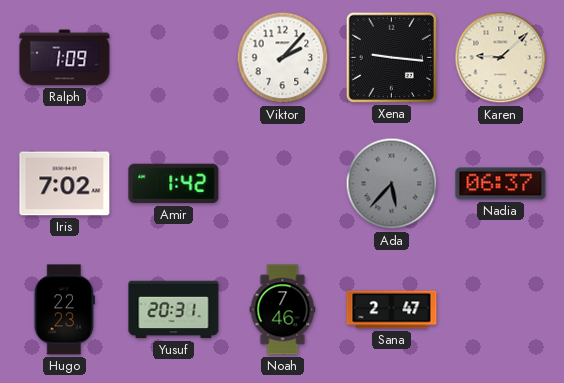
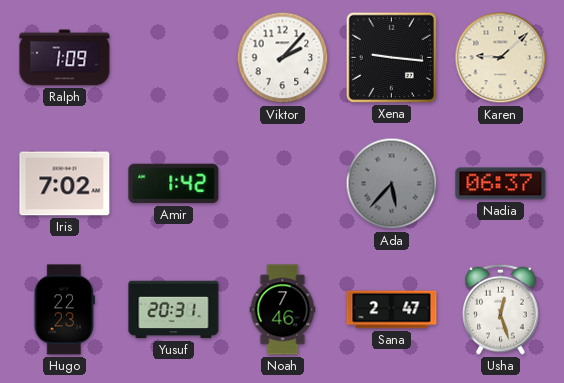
Usha: none -> 12:27
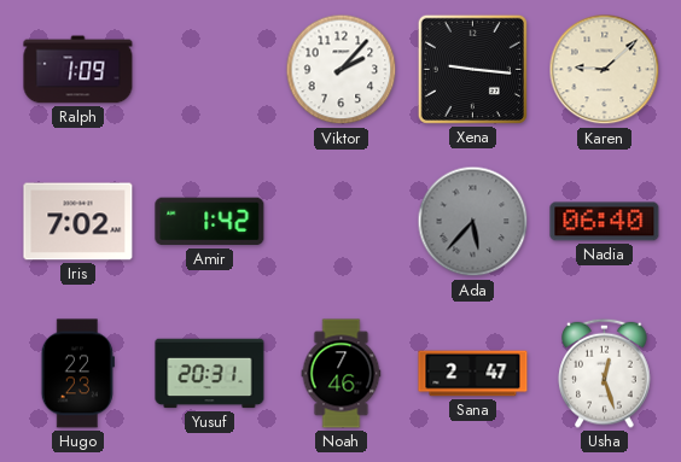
Nadia: 06:37 -> 06:40
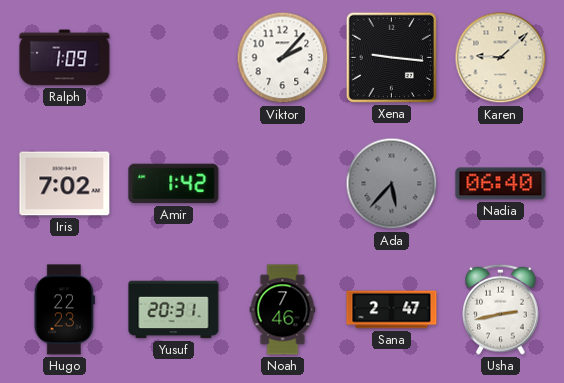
Usha: 12:27 -> 2:43
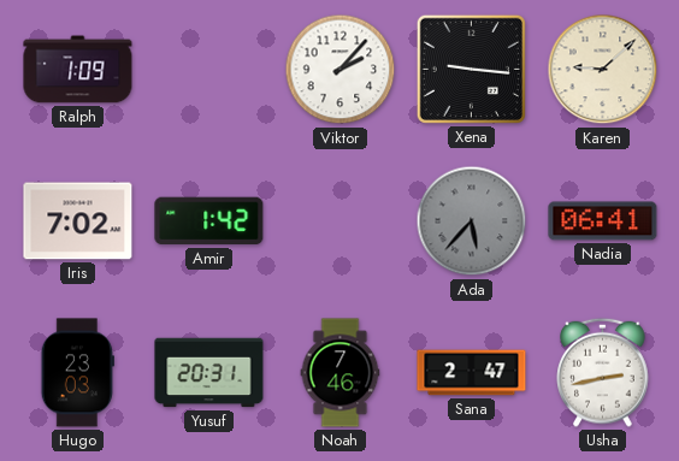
Nadia: 06:40 -> 06:41
Hugo: 22:23 -> 23:03
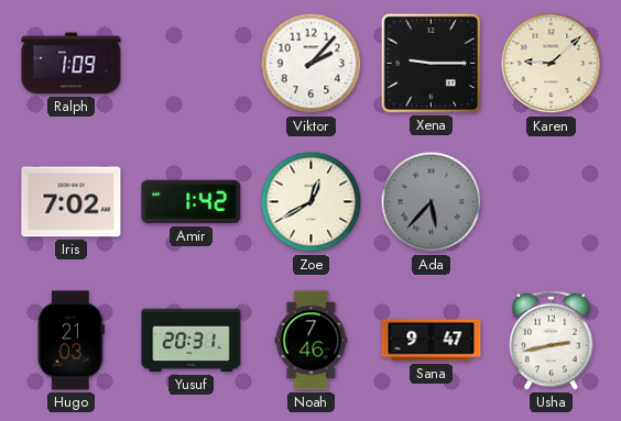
Xena: 9:16 -> 9:15
Zoe: none -> 12:40
Nadia: 06:41 -> none
Hugo: 23:03 -> 21:03
Sana: 2:47 -> 9:47
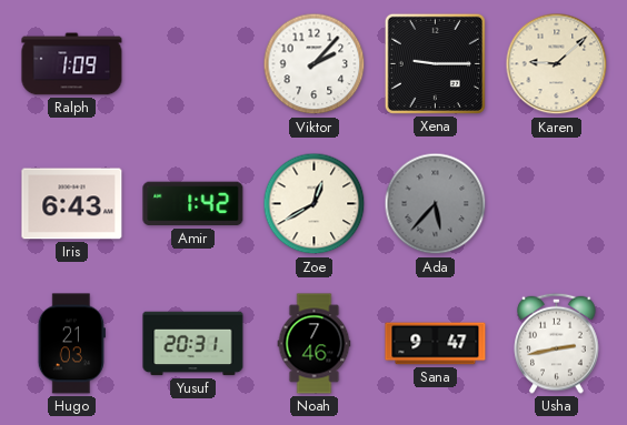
Iris: 7:02 -> 6:43
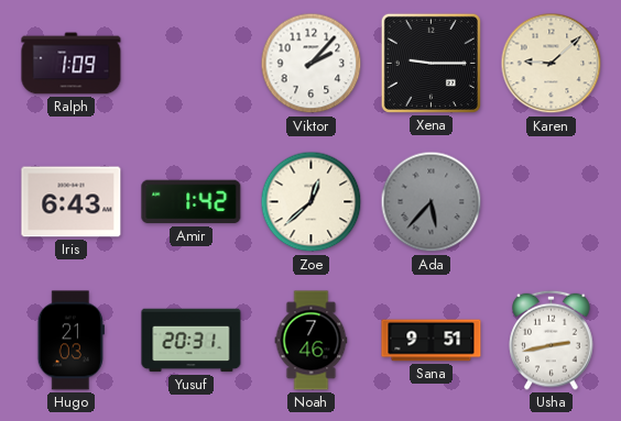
Zoe: 12:40 -> 12:38
Sana: 9:47 -> 9:51
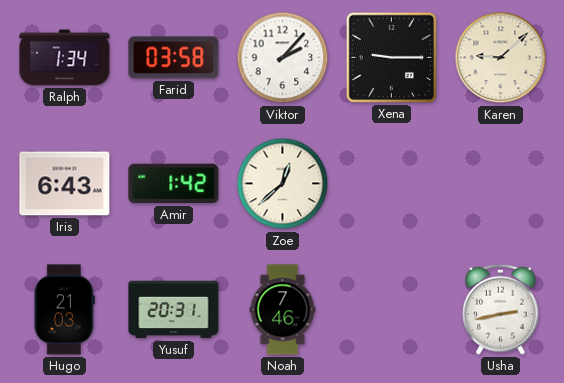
Ralph: 1:09 -> 1:34
Farid: none -> 03:58
Ada: 5:37 -> none
Sana: 9:51 -> none
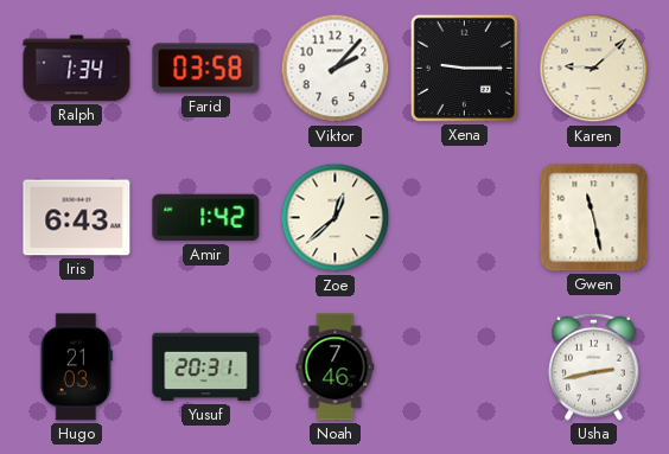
Gwen: none -> 11:28
